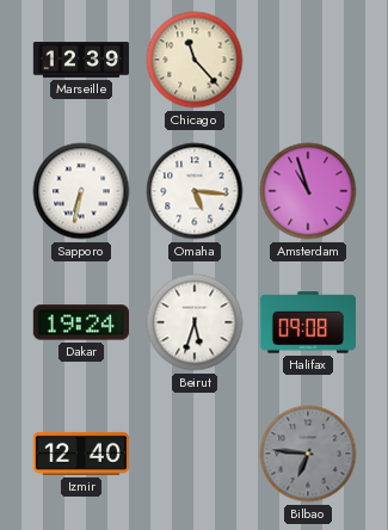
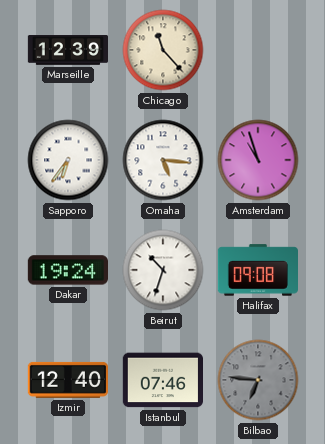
Sapporo: 6:32 -> 6:36
Beirut: 5:33 -> 10:33
Istanbul: none -> 07:46
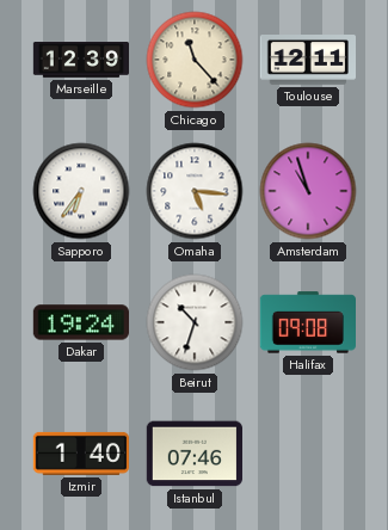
Toulouse: none -> 12:11
Izmir: 12:40 -> 1:40
Bilbao: 6:46 -> none
